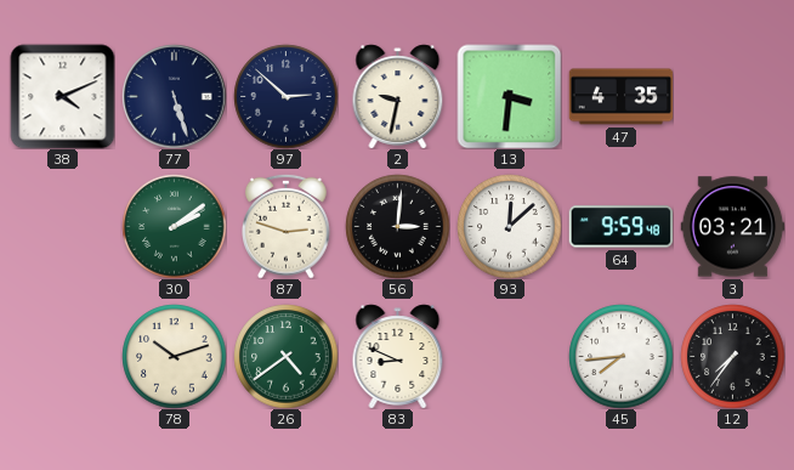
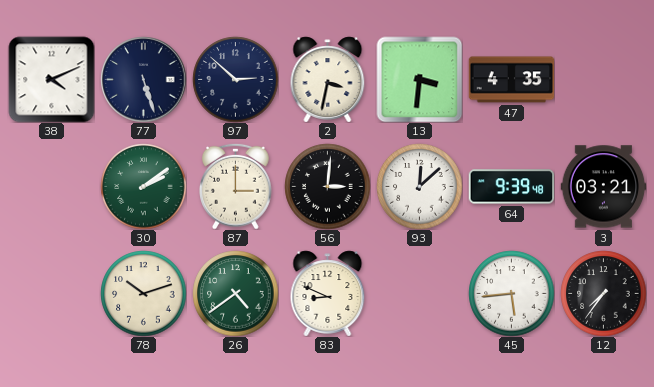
2: 9:32 -> 3:32
87: 2:48 -> 3:00
64: 9:59 -> 9:39
45: 7:44 -> 5:44
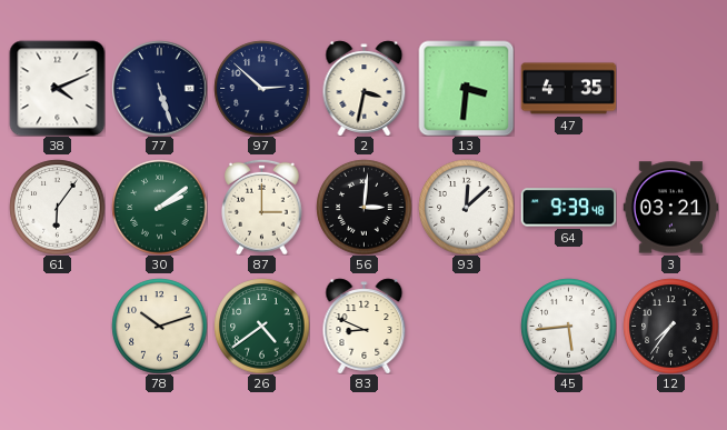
61: none -> 6:06
